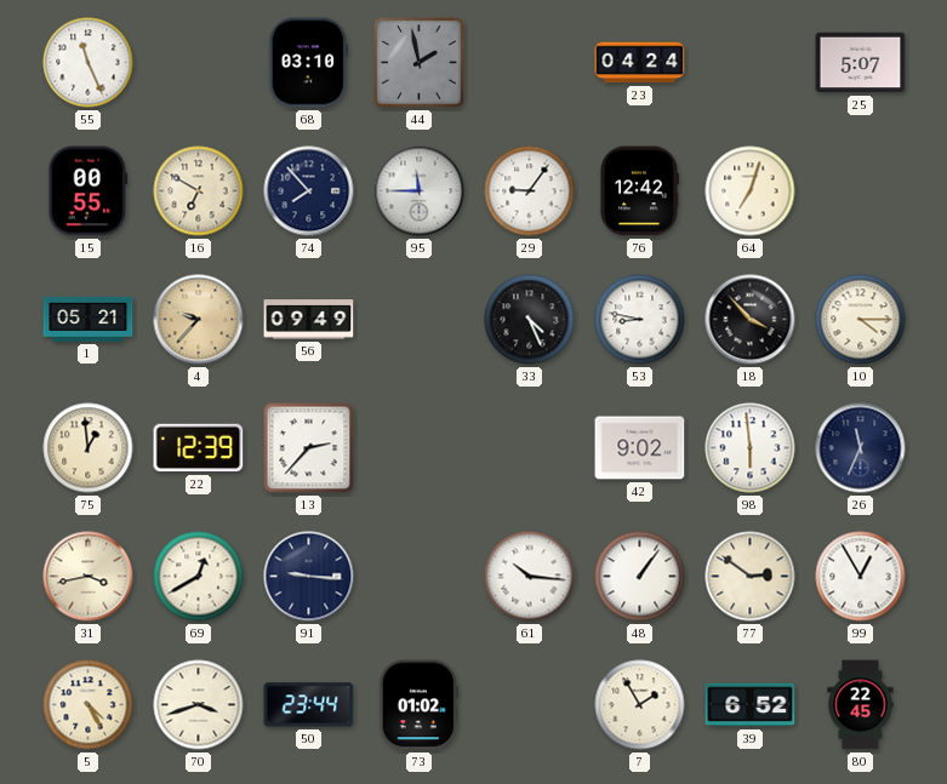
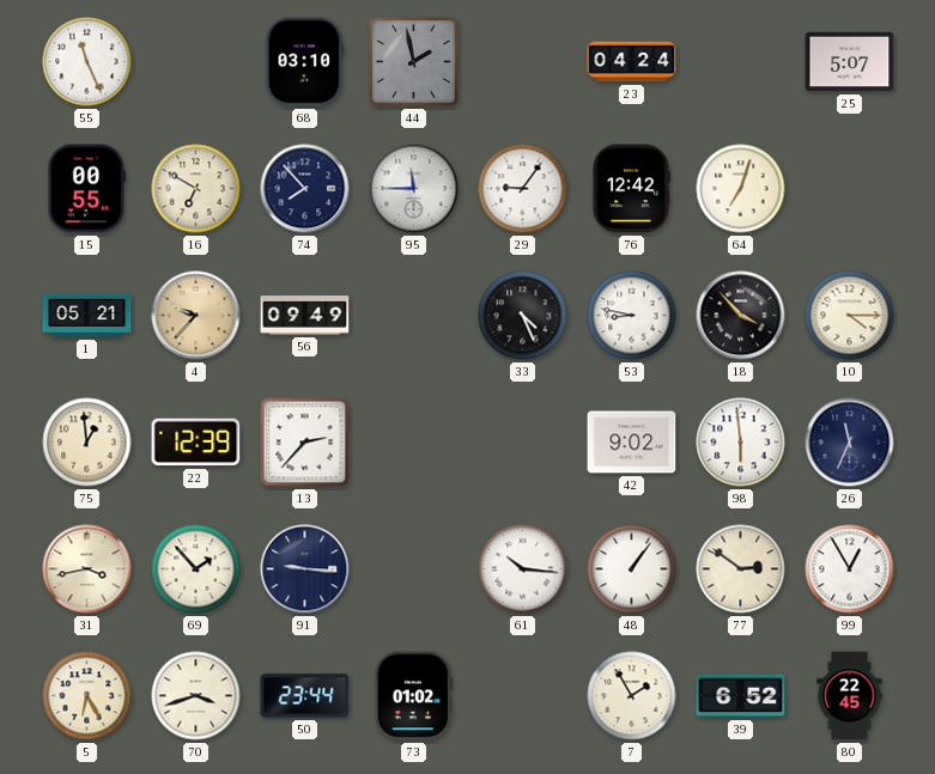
69: 12:40 -> 1:53
5: 4:25 -> 6:25
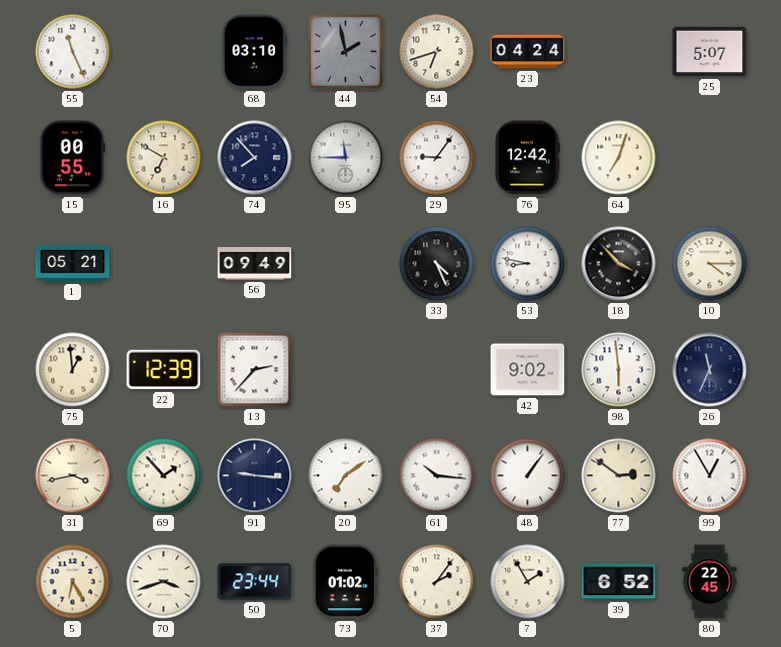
54: none -> 6:42
4: 9:37 -> none
20: none -> 7:09
37: none -> 2:06
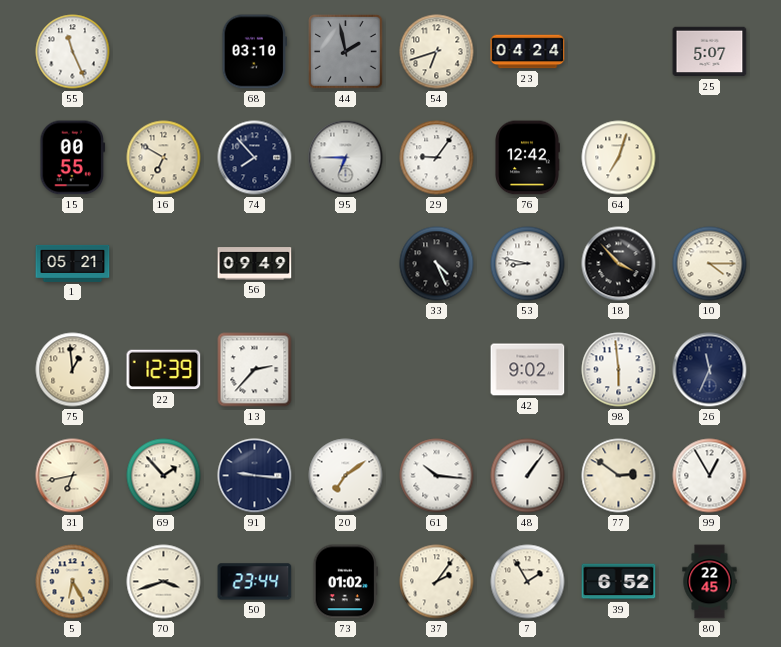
95: 11:45 -> 6:45
31: 3:43 -> 6:43
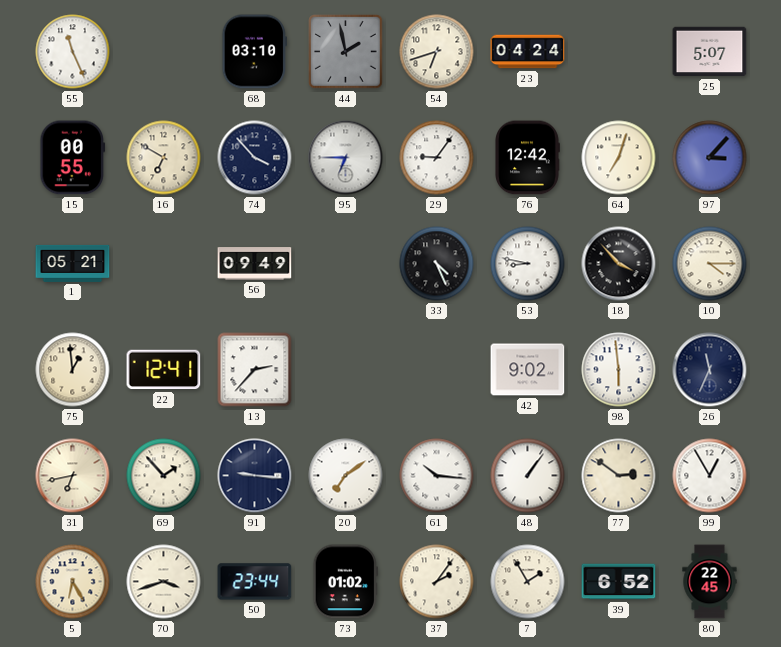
74: 7:53 -> 3:53
97: none -> 3:07
22: 12:39 -> 12:41
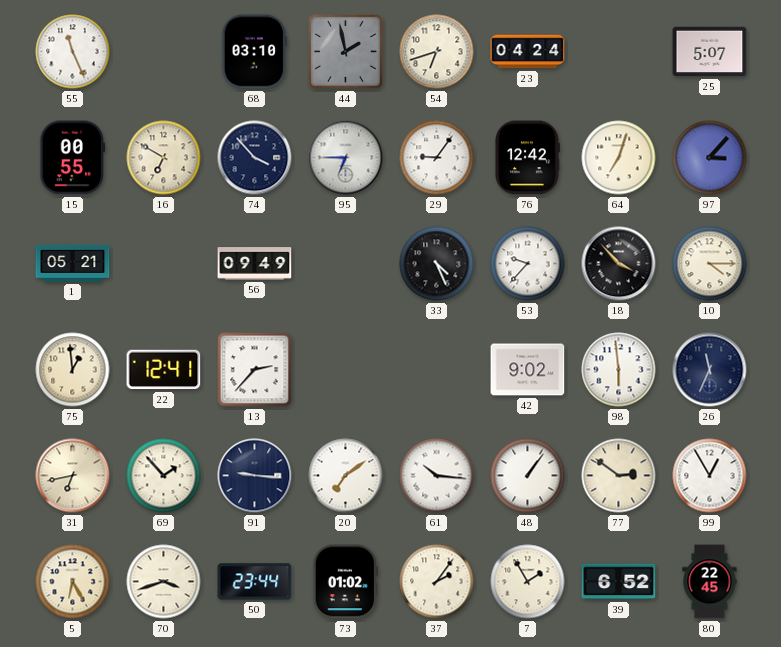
53: 8:47 -> 9:37
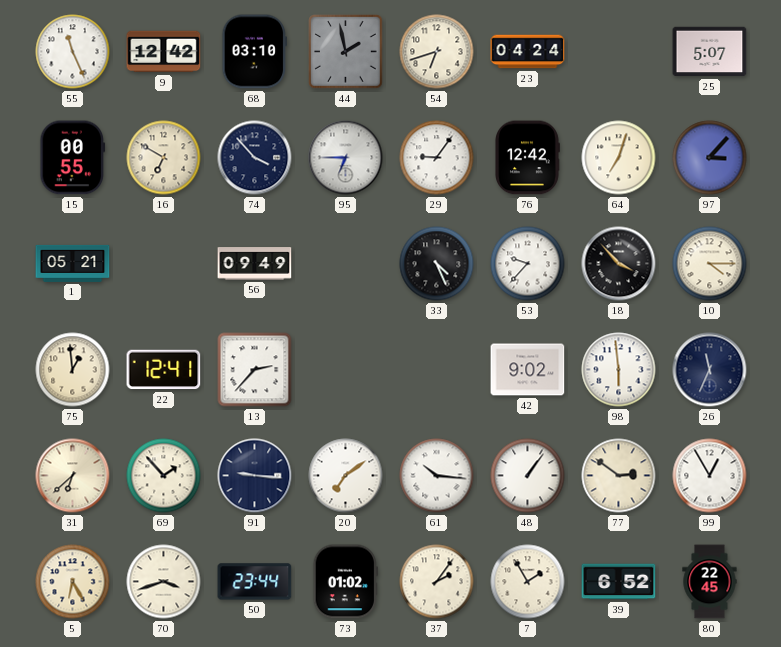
9: none -> 12:42
31: 6:43 -> 6:38
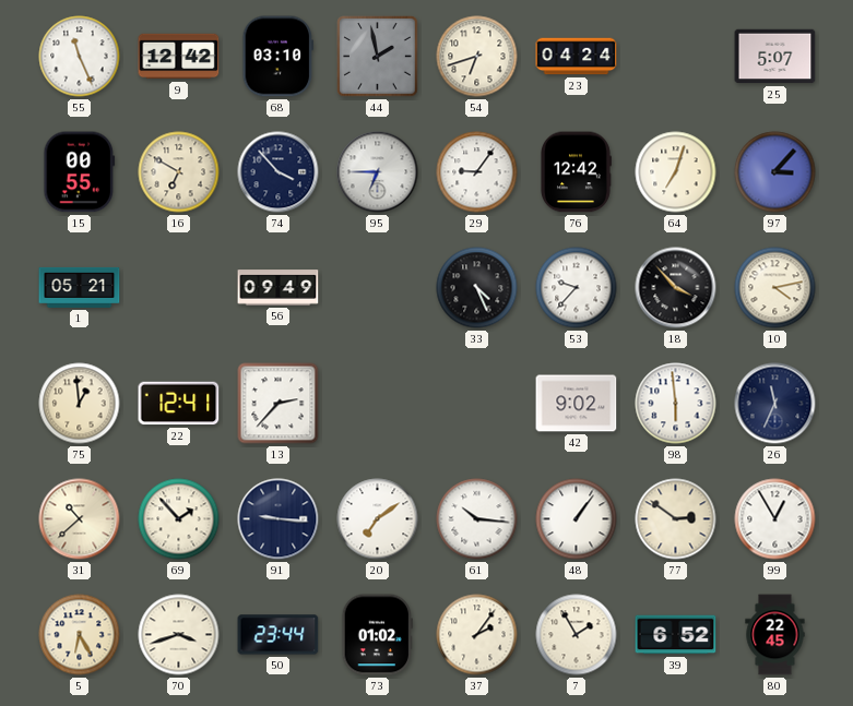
10: 4:15 -> 4:13
31: 6:38 -> 10:38
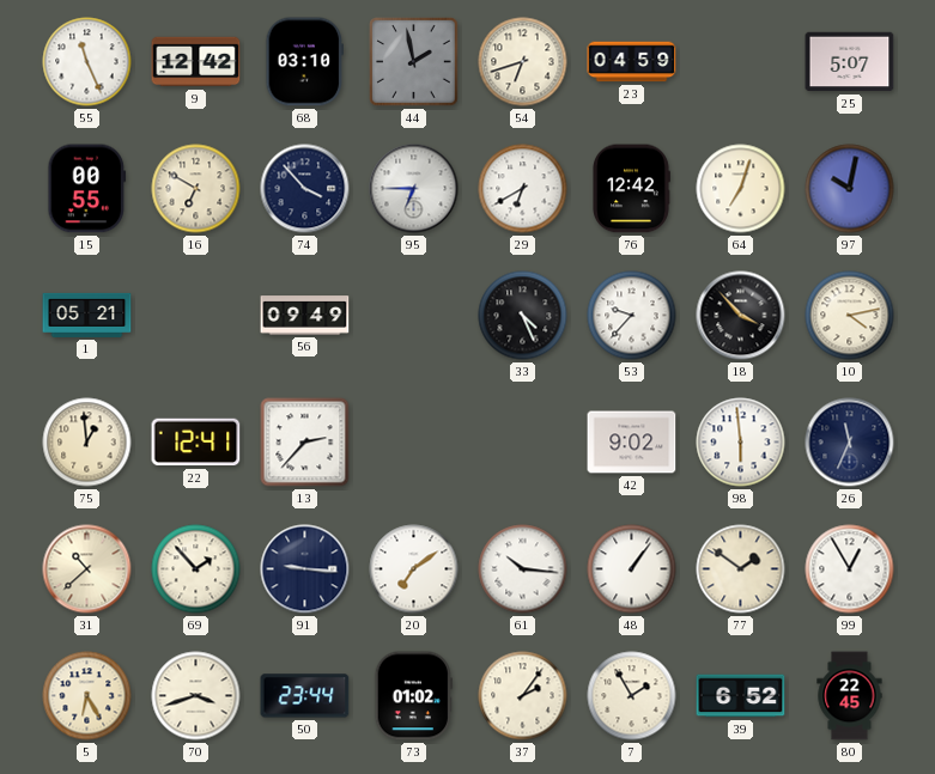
23: 04:24 -> 04:59
29: 9:06 -> 6:40
97: 3:07 -> 10:02
77: 2:51 -> 1:51
